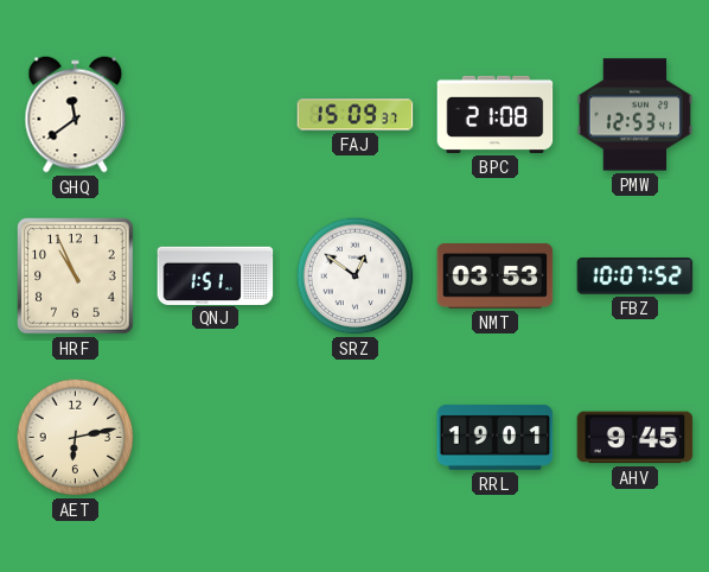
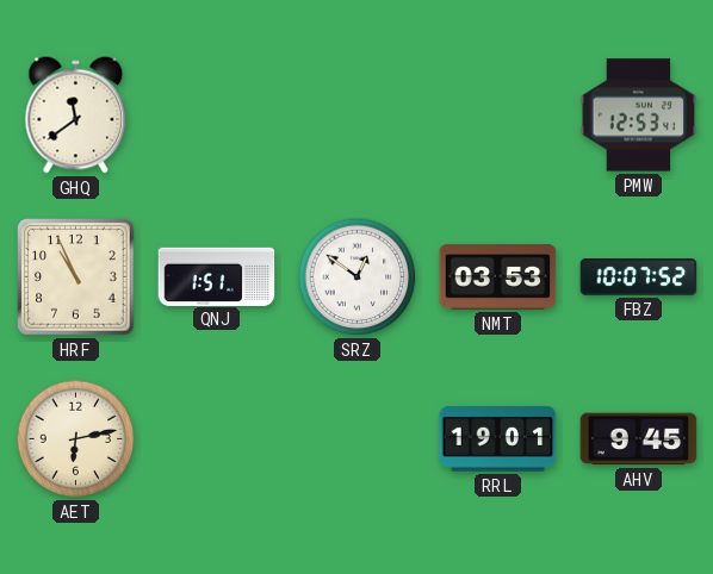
FAJ: 15:09 -> none
BPC: 21:08 -> none
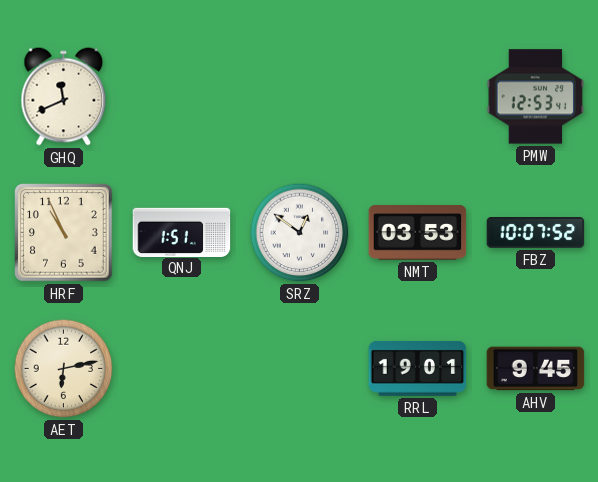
GHQ: 11:39 -> 11:41
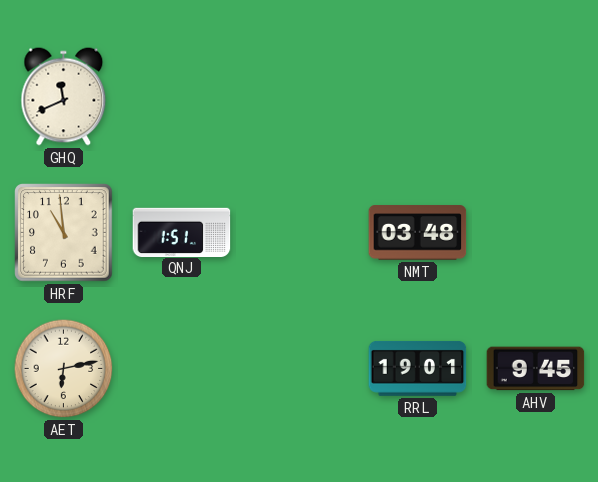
PMW: 12:53 -> none
HRF: 10:56 -> 10:59
SRZ: 12:51 -> none
NMT: 03:53 -> 03:48
FBZ: 10:07 -> none
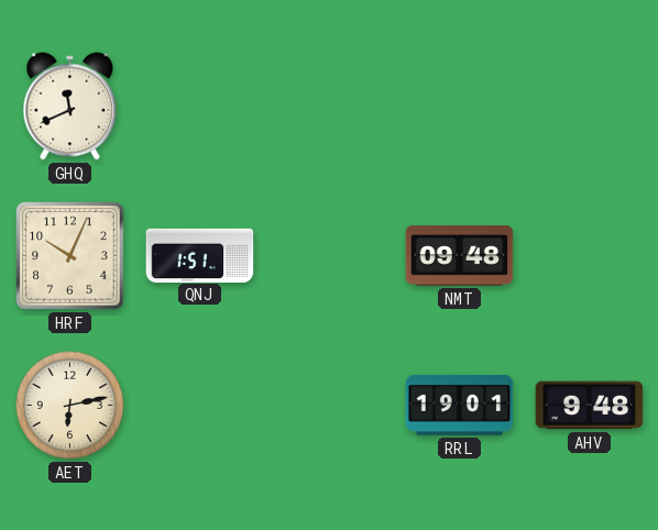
HRF: 10:59 -> 10:04
NMT: 03:48 -> 09:48
AHV: 9:45 -> 9:48
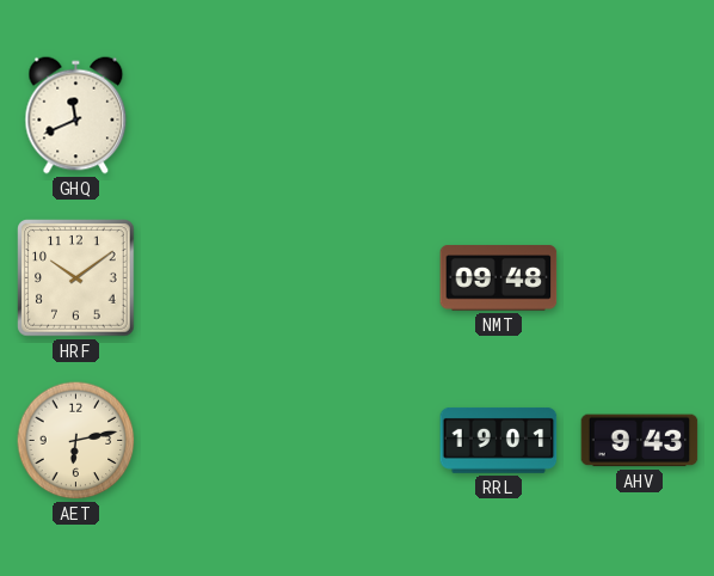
HRF: 10:04 -> 10:09
QNJ: 1:51 -> none
AHV: 9:48 -> 9:43
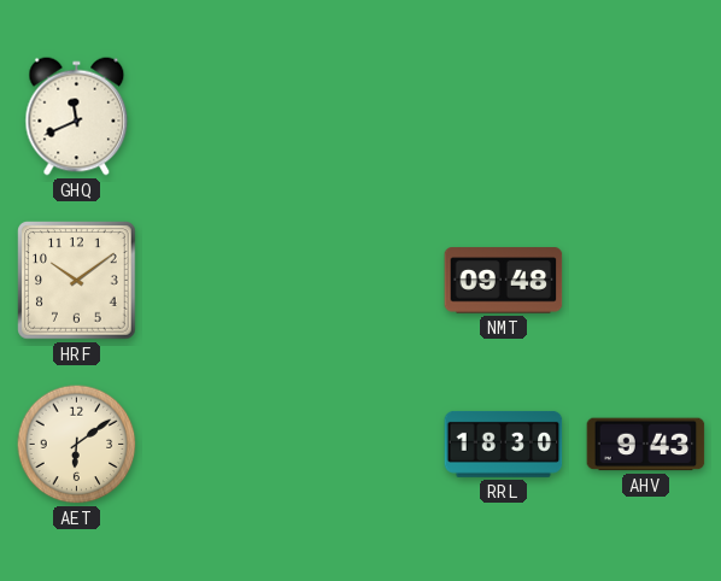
AET: 6:13 -> 6:09
RRL: 19:01 -> 18:30
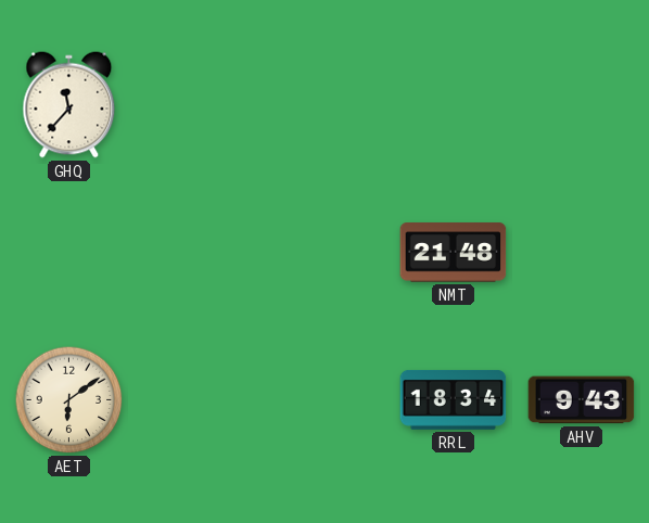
GHQ: 11:41 -> 11:37
HRF: 10:09 -> none
NMT: 09:48 -> 21:48
RRL: 18:30 -> 18:34
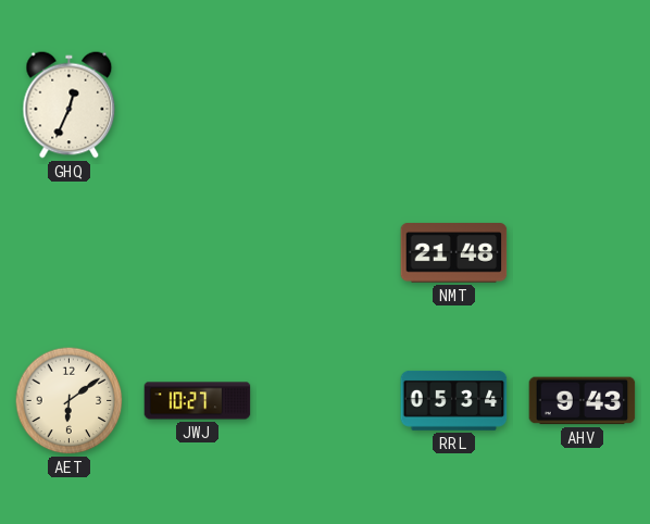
GHQ: 11:37 -> 12:34
JWJ: none -> 10:27
RRL: 18:34 -> 05:34
